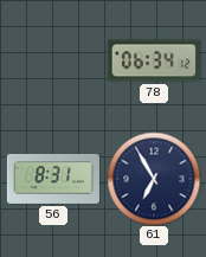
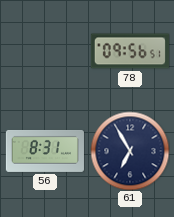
78: 06:34 -> 09:56
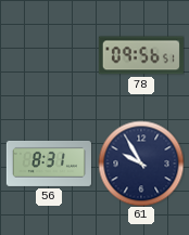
61: 6:55 -> 9:55
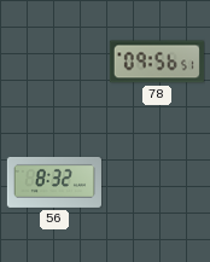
56: 8:31 -> 8:32
61: 9:55 -> none
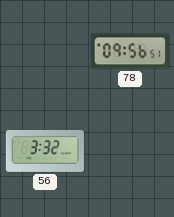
56: 8:32 -> 3:32
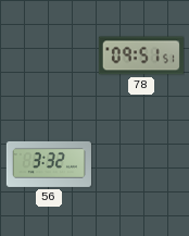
78: 09:56 -> 09:51
